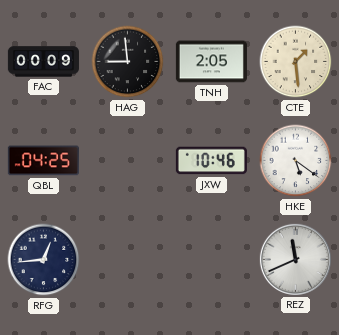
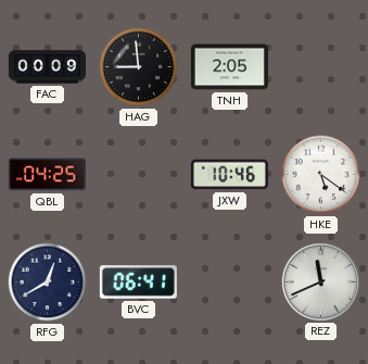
CTE: 1:29 -> none
RFG: 12:44 -> 12:40
BVC: none -> 06:41
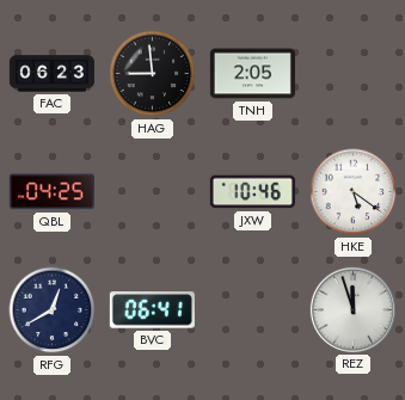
FAC: 00:09 -> 06:23
REZ: 11:41 -> 11:57
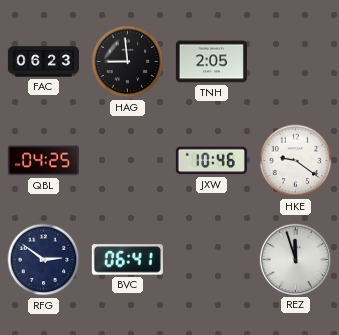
HKE: 5:21 -> 9:21
RFG: 12:40 -> 2:51
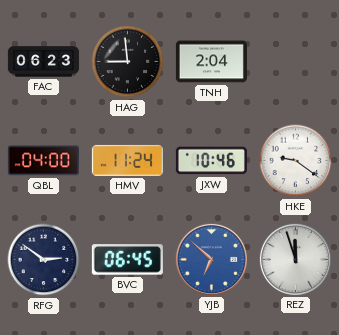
TNH: 2:05 -> 2:04
QBL: 04:25 -> 04:00
HMV: none -> 11:24
BVC: 06:41 -> 06:45
YJB: none -> 6:52
